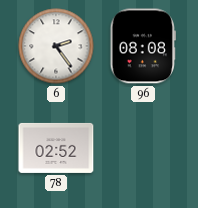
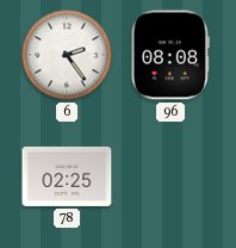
78: 02:52 -> 02:25
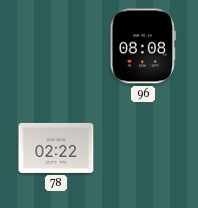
6: 2:24 -> none
78: 02:25 -> 02:22
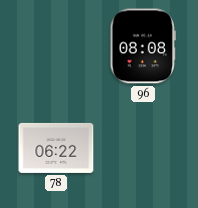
78: 02:22 -> 06:22
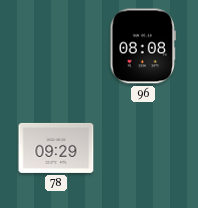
78: 06:22 -> 09:29
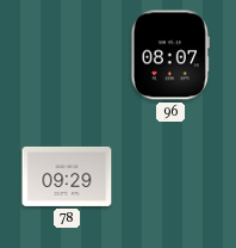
96: 08:08 -> 08:07
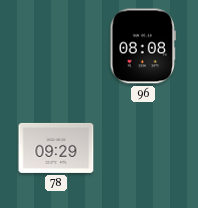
96: 08:07 -> 08:08
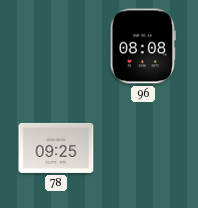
78: 09:29 -> 09:25
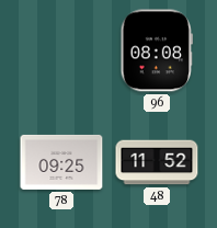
48: none -> 11:52
